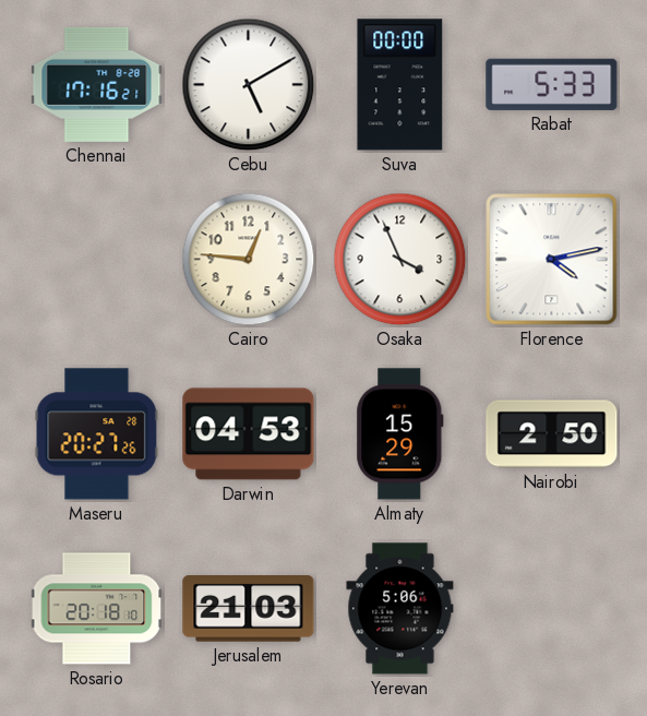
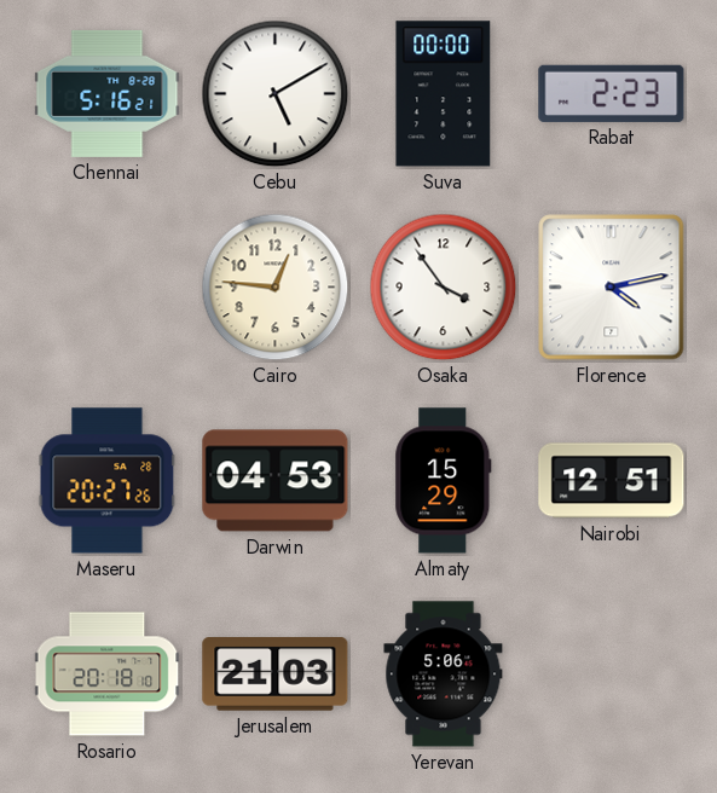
Chennai: 17:16 -> 5:16
Rabat: 5:33 -> 2:23
Osaka: 3:56 -> 3:54
Nairobi: 2:50 -> 12:51
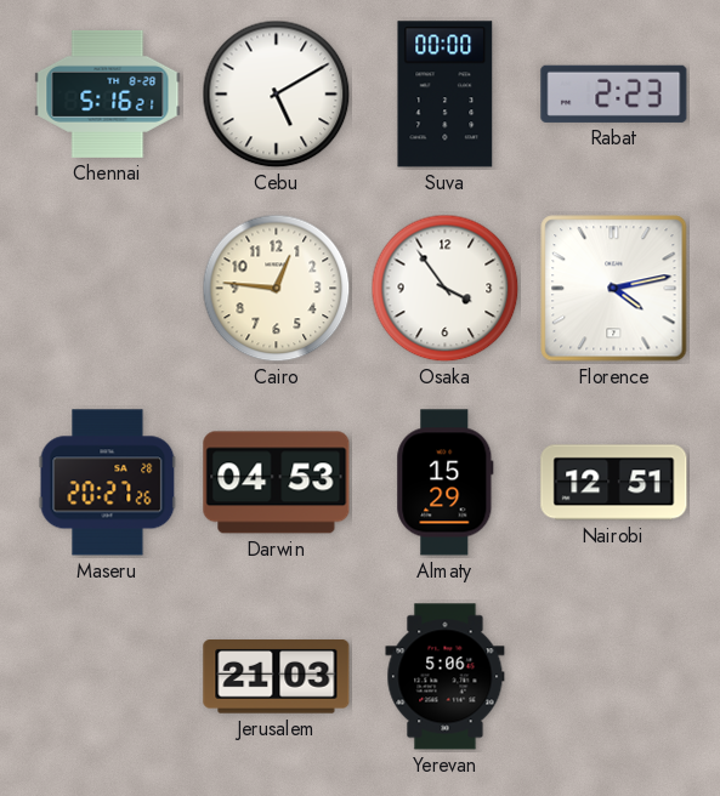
Rosario: 20:18 -> none
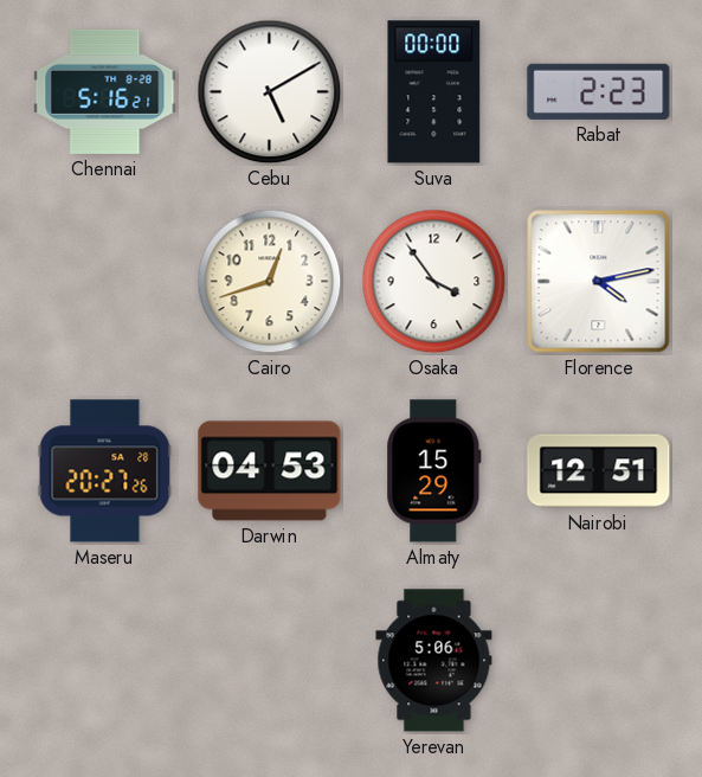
Cairo: 12:46 -> 12:42
Jerusalem: 21:03 -> none
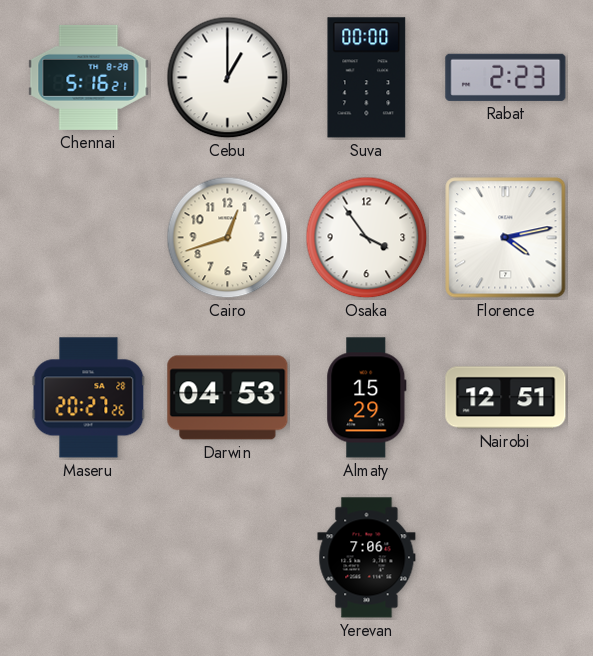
Cebu: 5:10 -> 1:00
Yerevan: 5:06 -> 7:06
